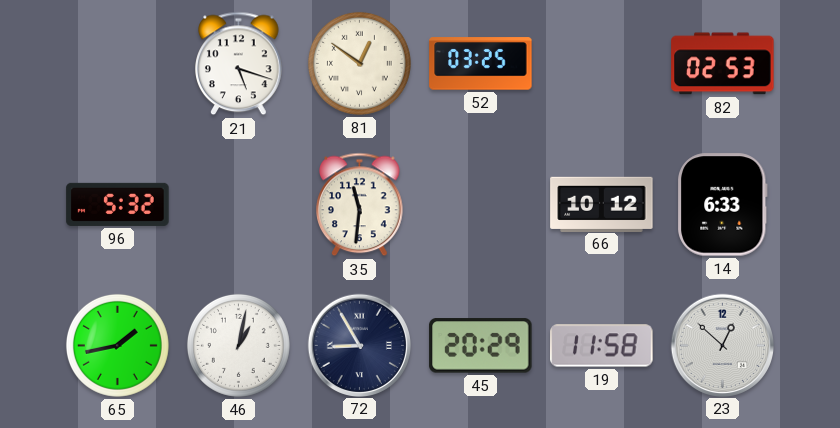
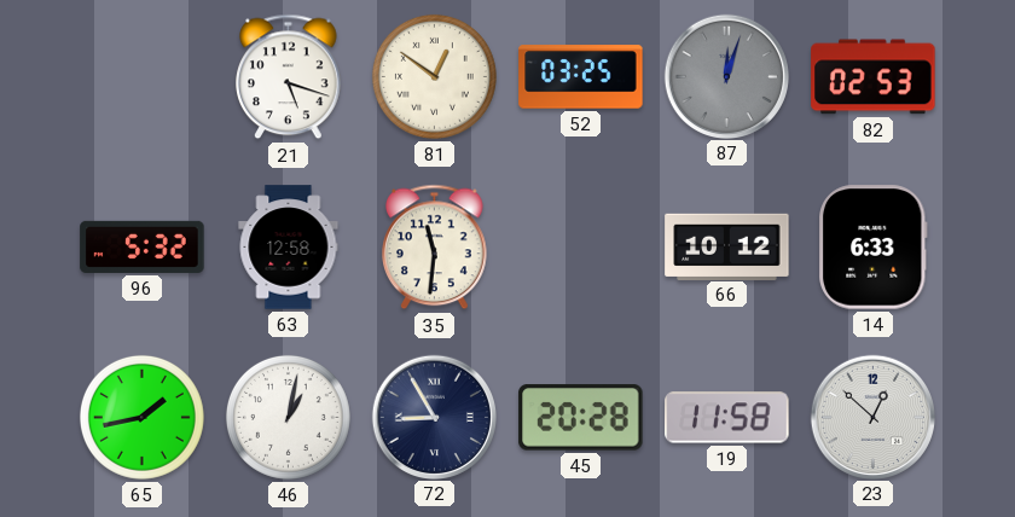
87: none -> 12:03
63: none -> 12:58
45: 20:29 -> 20:28
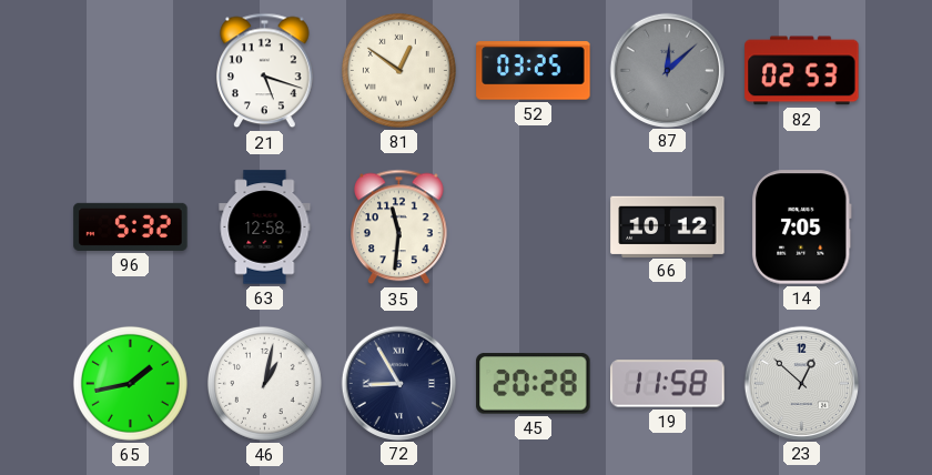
87: 12:03 -> 12:08
14: 6:33 -> 7:05
